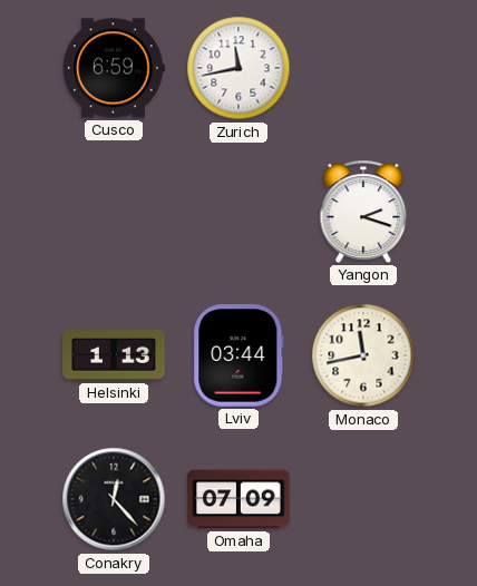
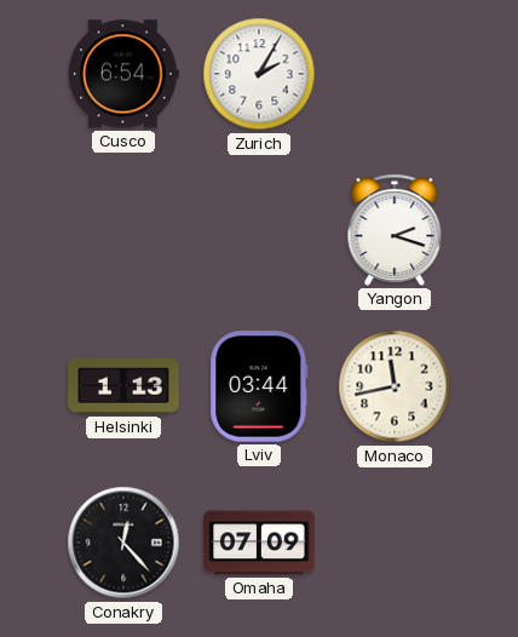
Cusco: 6:59 -> 6:54
Zurich: 11:43 -> 2:05
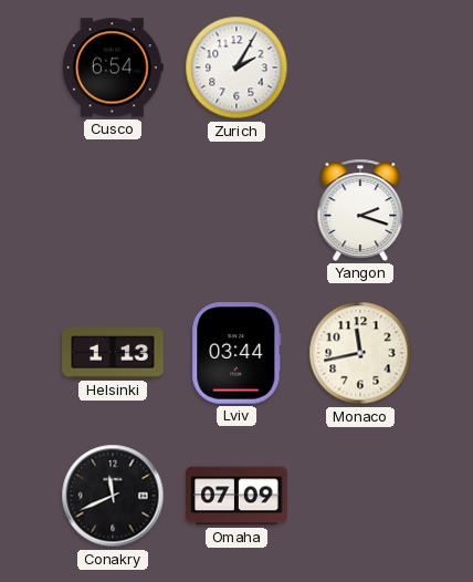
Conakry: 12:23 -> 11:41
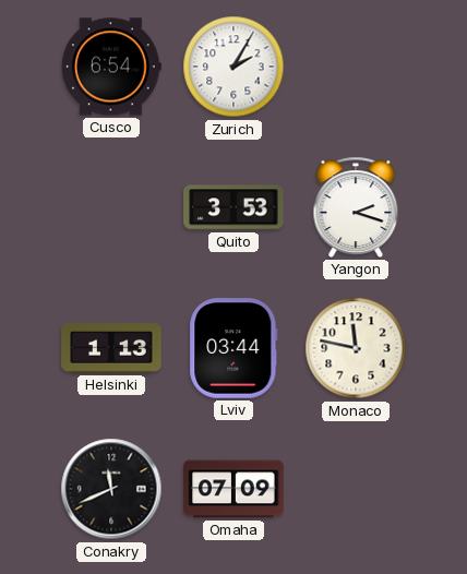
Quito: none -> 3:53
Monaco: 11:43 -> 11:47
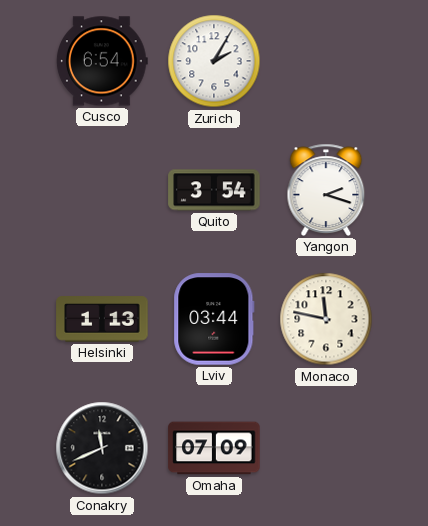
Quito: 3:53 -> 3:54
